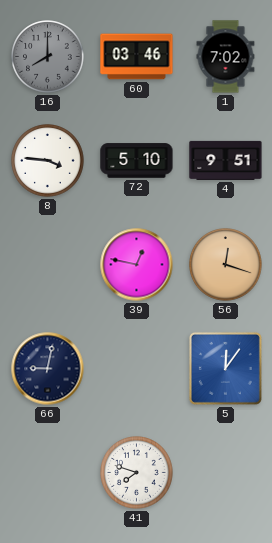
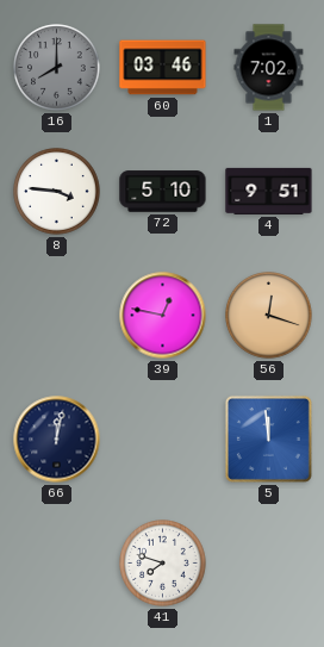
66: 9:02 -> 12:02
5: 12:06 -> 11:59
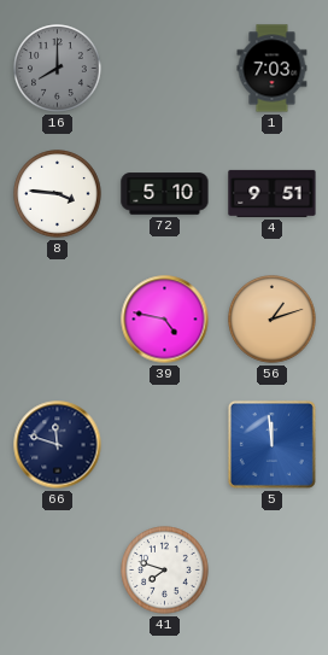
60: 03:46 -> none
1: 7:02 -> 7:03
39: 12:47 -> 4:47
56: 12:18 -> 1:12
66: 12:02 -> 11:48
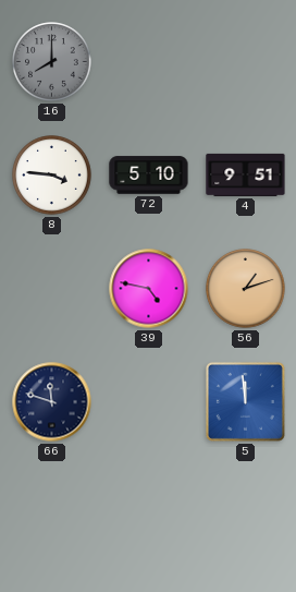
1: 7:03 -> none
41: 7:48 -> none
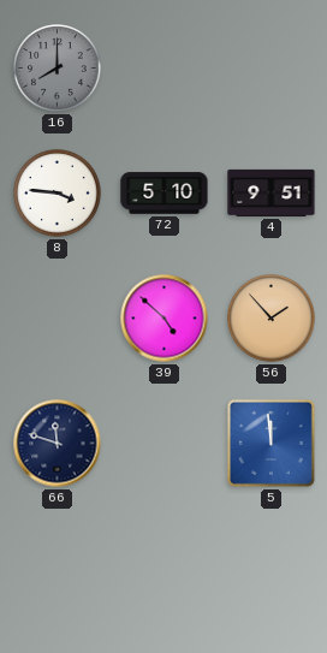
39: 4:47 -> 4:52
56: 1:12 -> 1:53
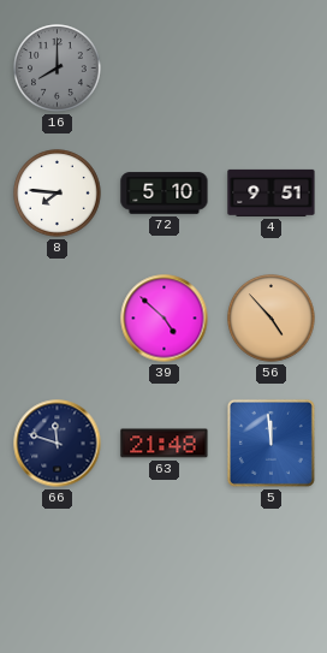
8: 3:46 -> 7:46
56: 1:53 -> 4:53
63: none -> 21:48
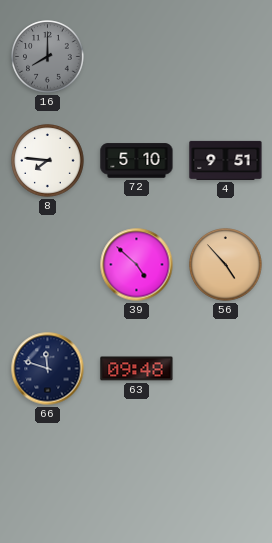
63: 21:48 -> 09:48
5: 11:59 -> none
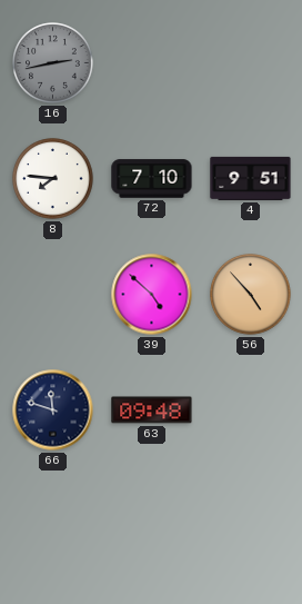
16: 8:00 -> 2:43
72: 5:10 -> 7:10
